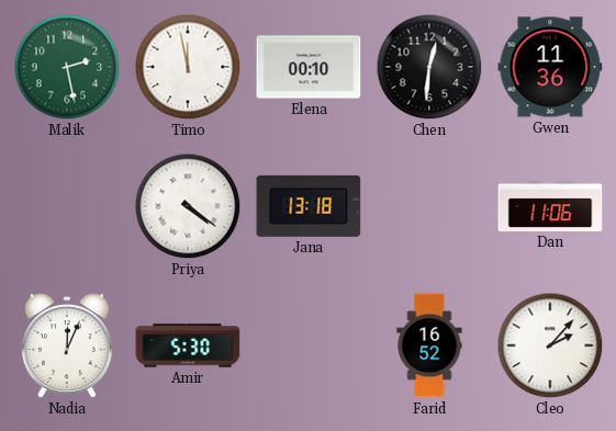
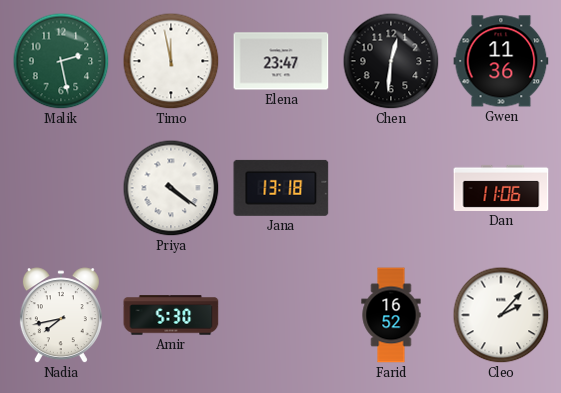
Elena: 00:10 -> 23:47
Nadia: 12:04 -> 7:43
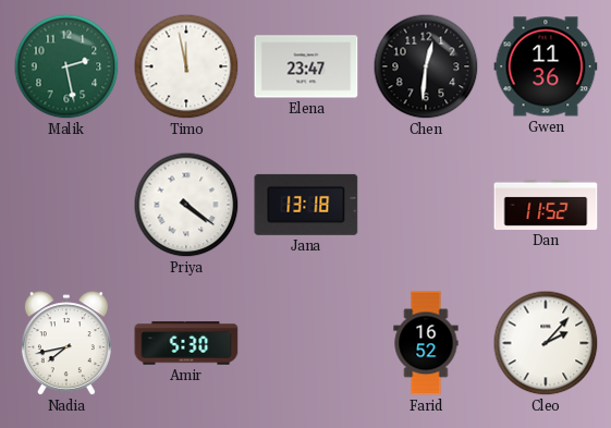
Dan: 11:06 -> 11:52
